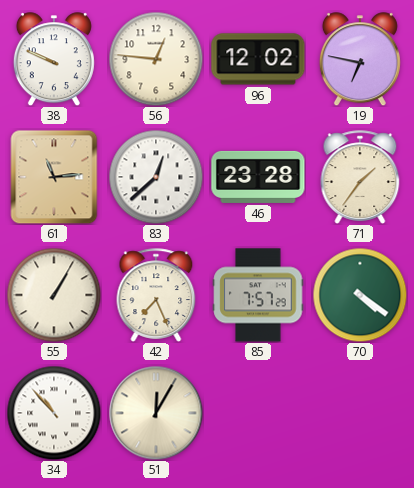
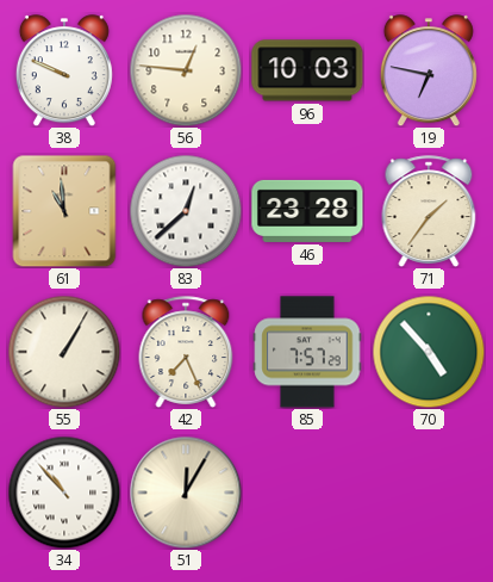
96: 12:02 -> 10:03
61: 11:14 -> 10:59
70: 4:21 -> 4:53
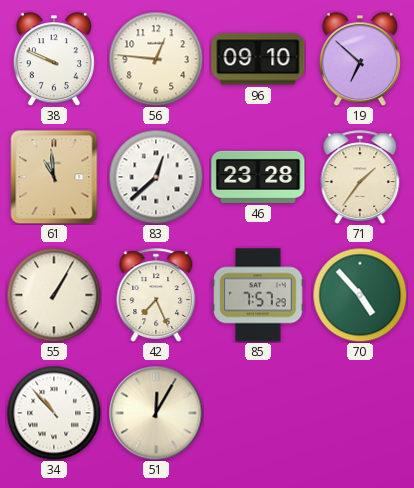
96: 10:03 -> 09:10
19: 6:47 -> 6:52
